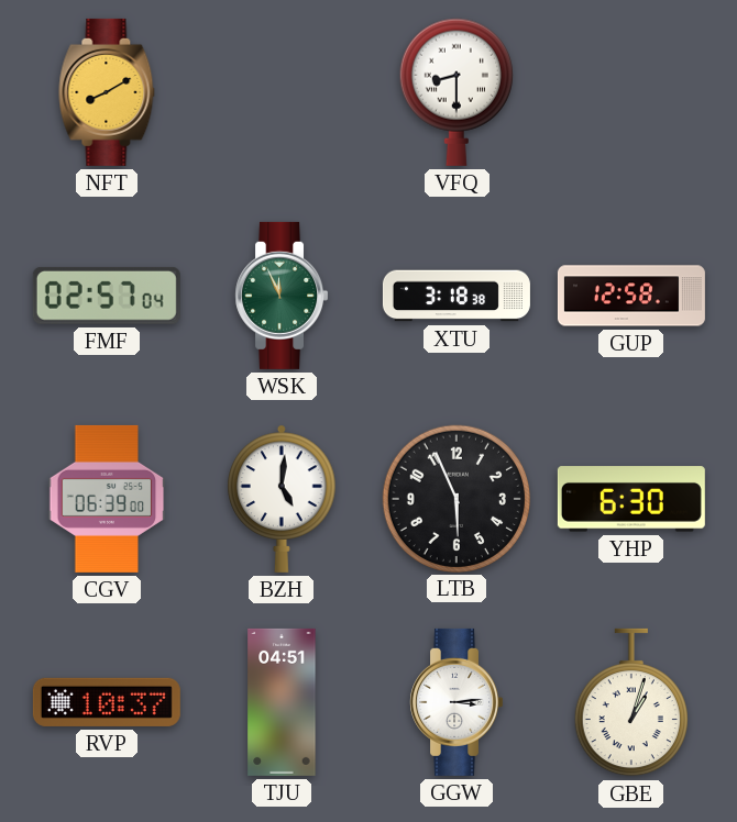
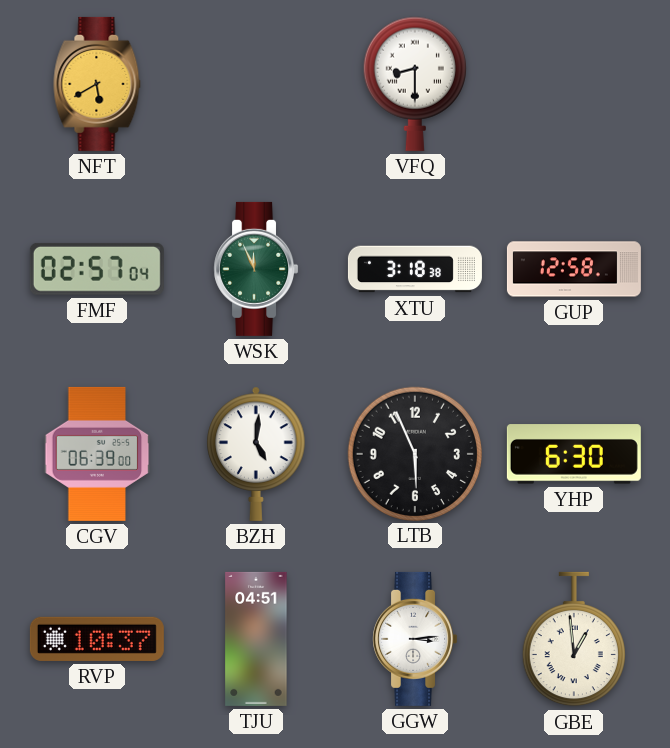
NFT: 8:10 -> 5:40
GBE: 1:03 -> 12:59
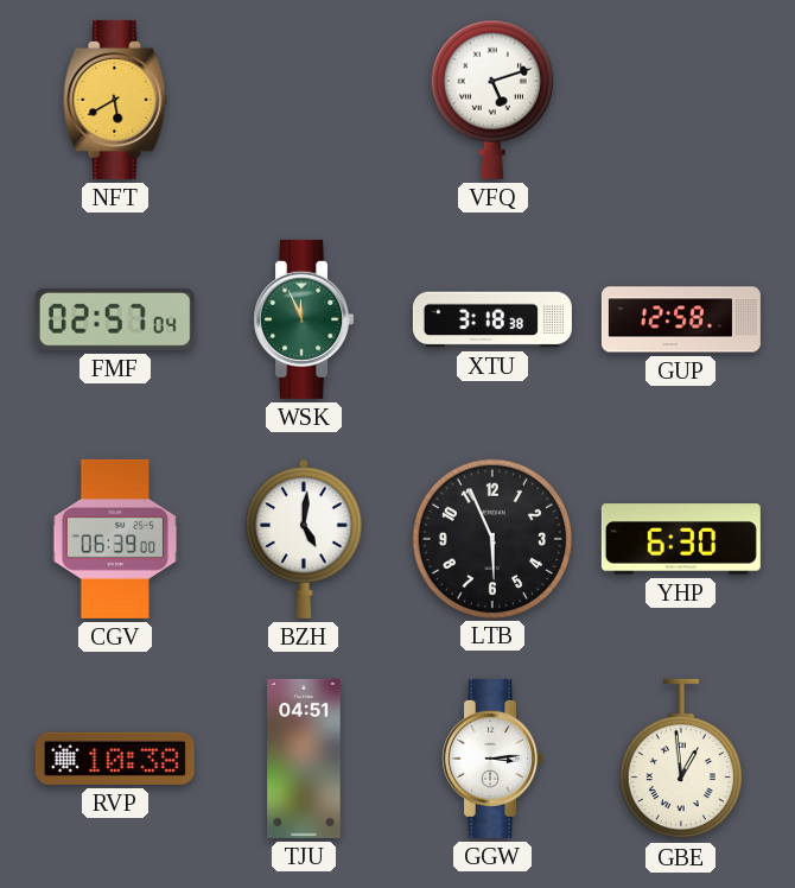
VFQ: 8:30 -> 5:12
RVP: 10:37 -> 10:38
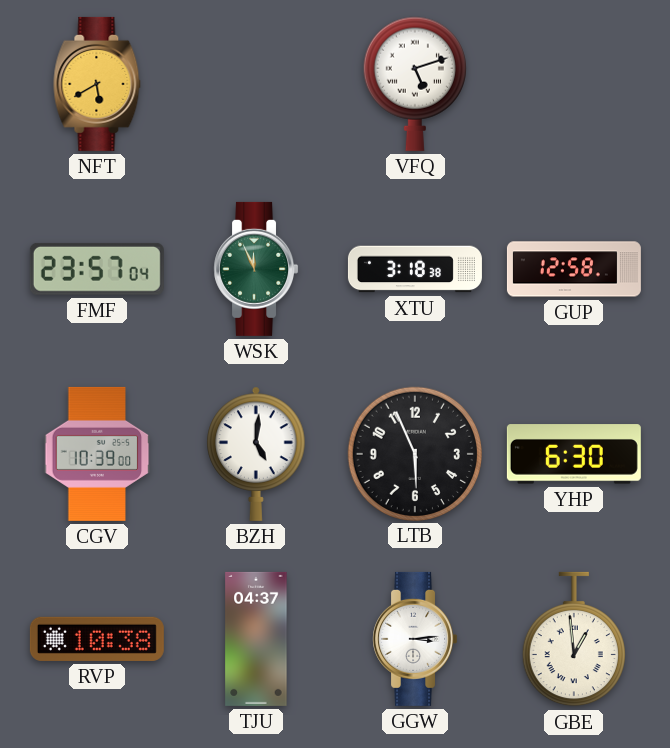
FMF: 02:57 -> 23:57
CGV: 06:39 -> 10:39
TJU: 04:51 -> 04:37
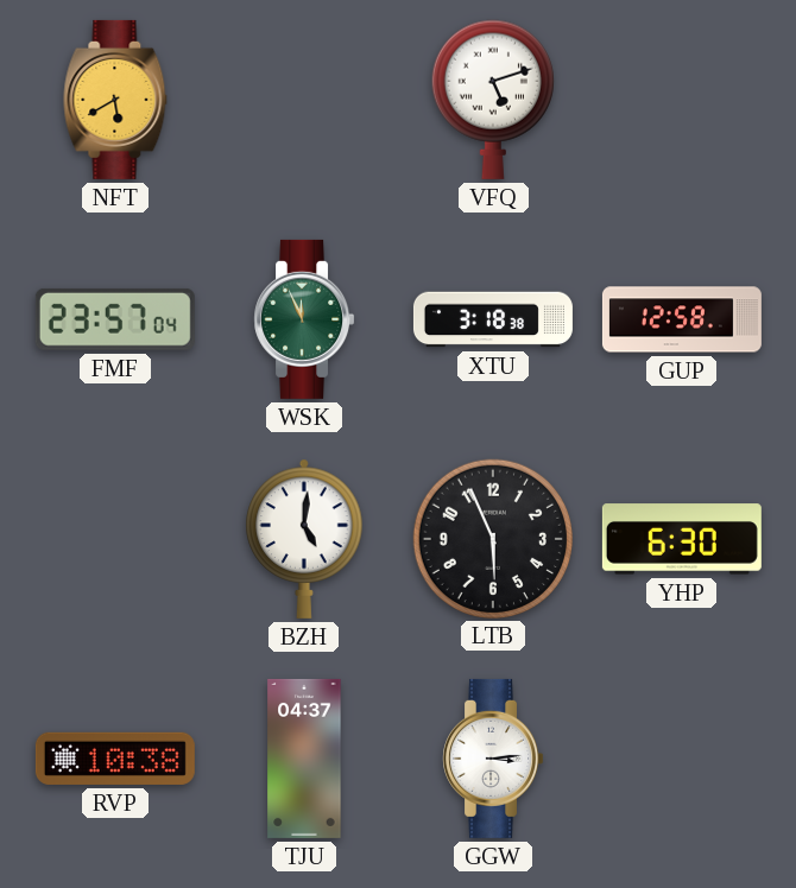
CGV: 10:39 -> none
GBE: 12:59 -> none
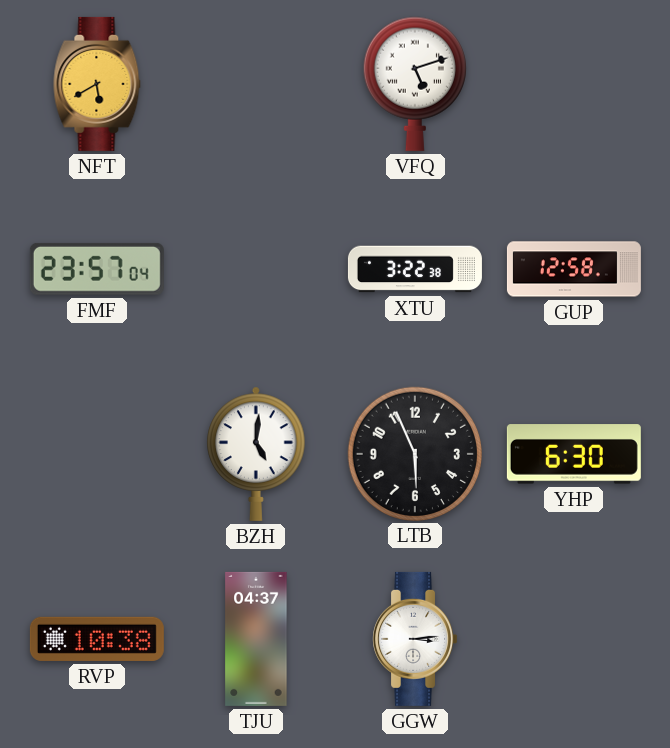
WSK: 11:56 -> none
XTU: 3:18 -> 3:22
